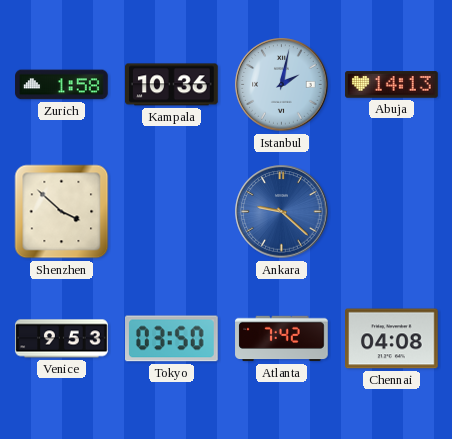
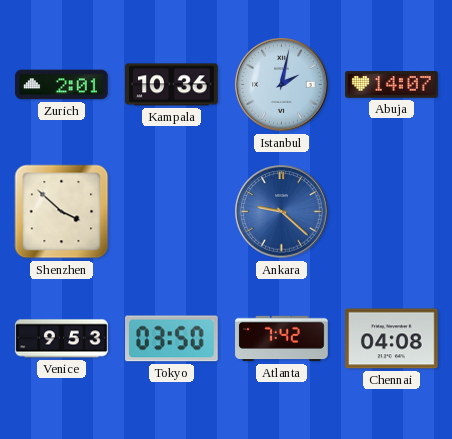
Zurich: 1:58 -> 2:01
Abuja: 14:13 -> 14:07
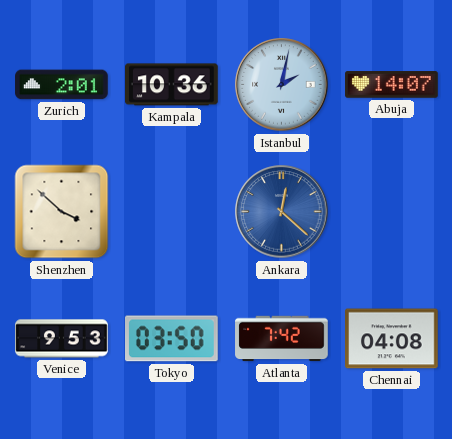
Ankara: 9:22 -> 12:22
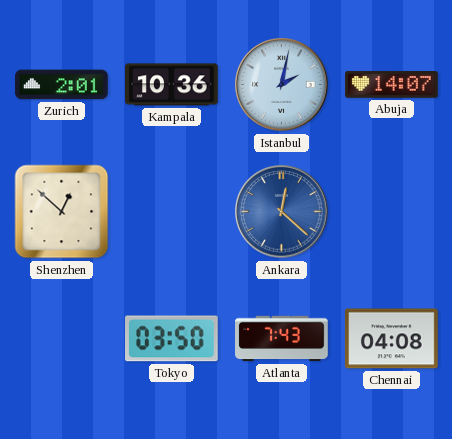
Shenzhen: 3:52 -> 12:52
Venice: 9:53 -> none
Atlanta: 7:42 -> 7:43
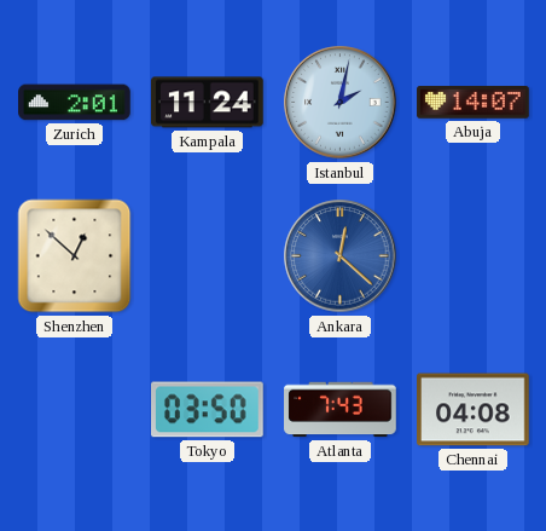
Kampala: 10:36 -> 11:24
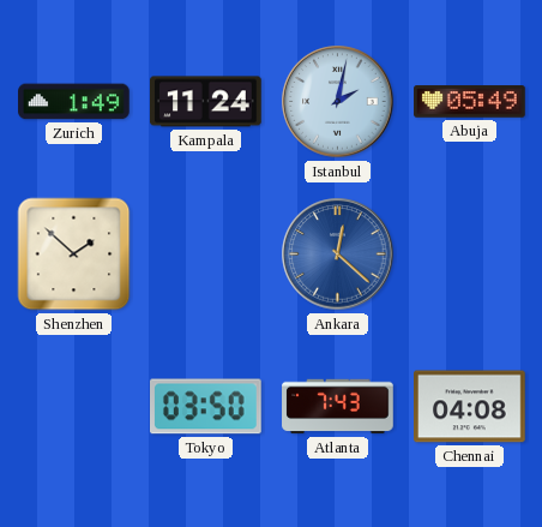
Zurich: 2:01 -> 1:49
Abuja: 14:07 -> 05:49
Shenzhen: 12:52 -> 1:52
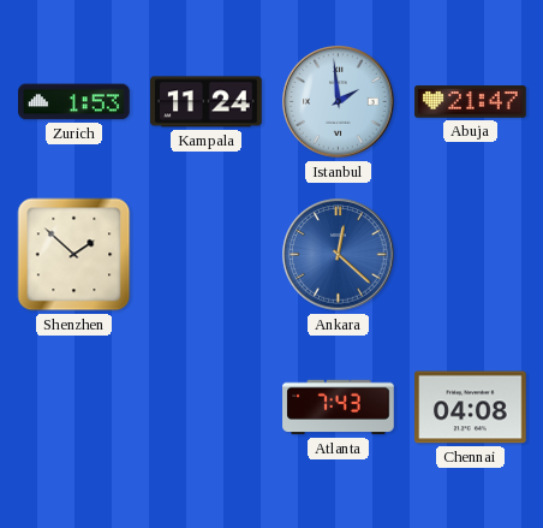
Zurich: 1:49 -> 1:53
Istanbul: 2:02 -> 1:59
Abuja: 05:49 -> 21:47
Tokyo: 03:50 -> none
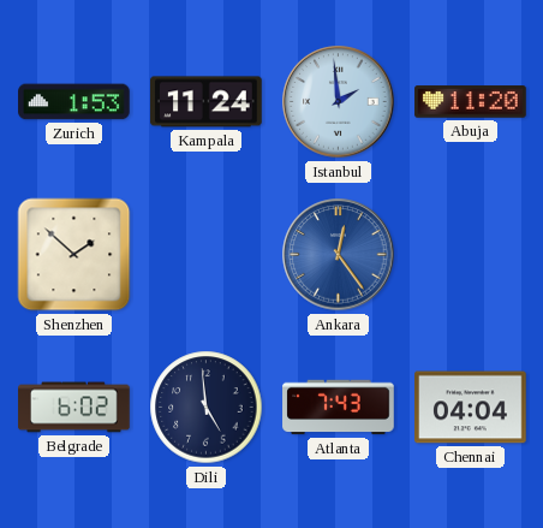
Abuja: 21:47 -> 11:20
Ankara: 12:22 -> 12:24
Belgrade: none -> 6:02
Dili: none -> 4:59
Chennai: 04:08 -> 04:04
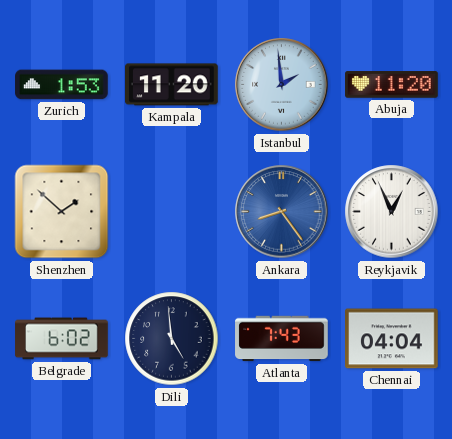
Kampala: 11:24 -> 11:20
Ankara: 12:24 -> 8:24
Reykjavik: none -> 12:56
